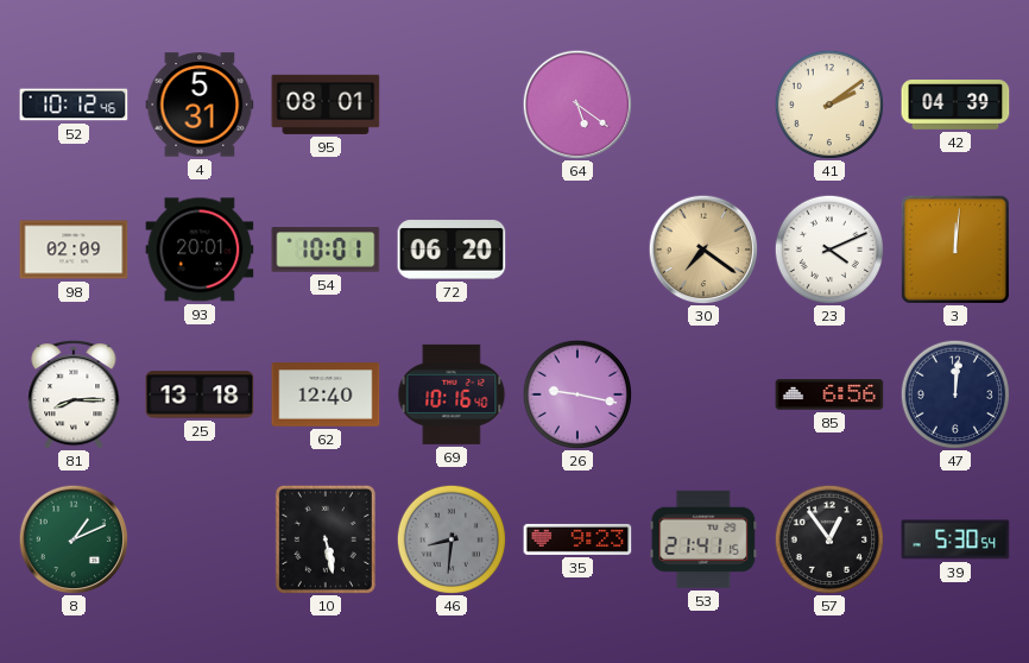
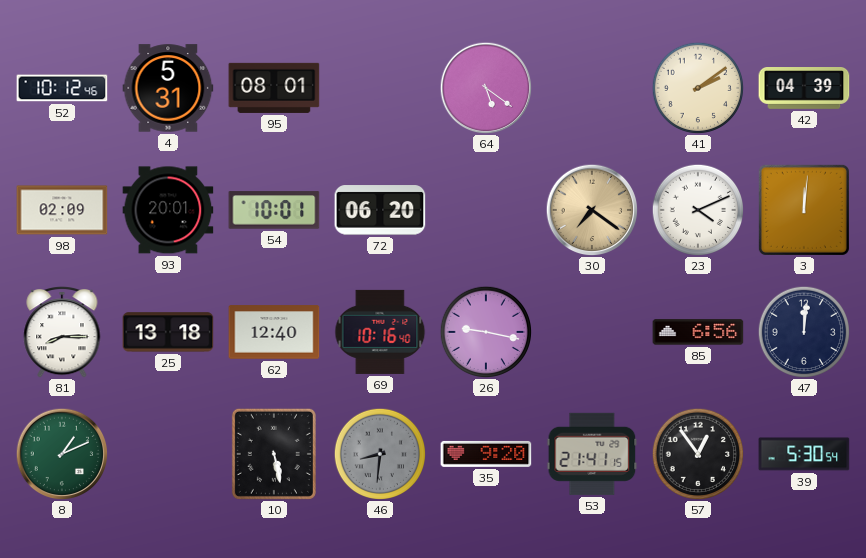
35: 9:23 -> 9:20
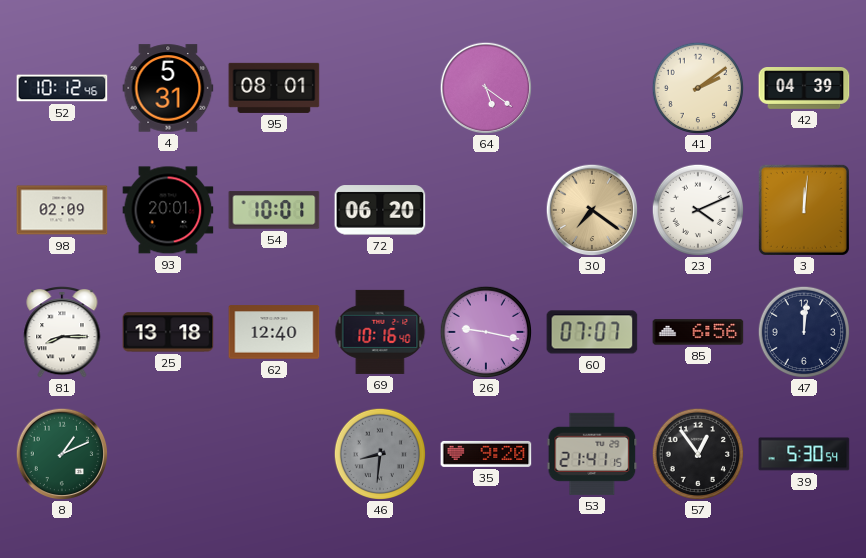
60: none -> 07:07
10: 5:28 -> none
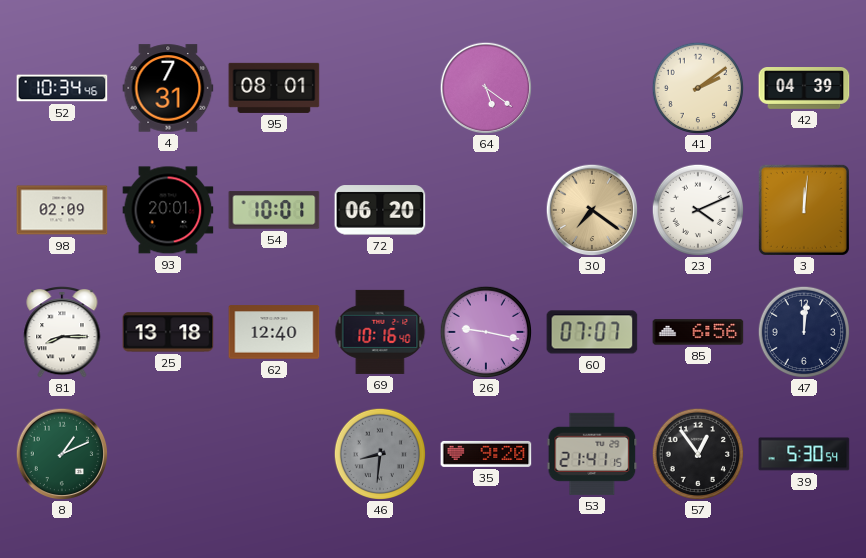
52: 10:12 -> 10:34
4: 5:31 -> 7:31
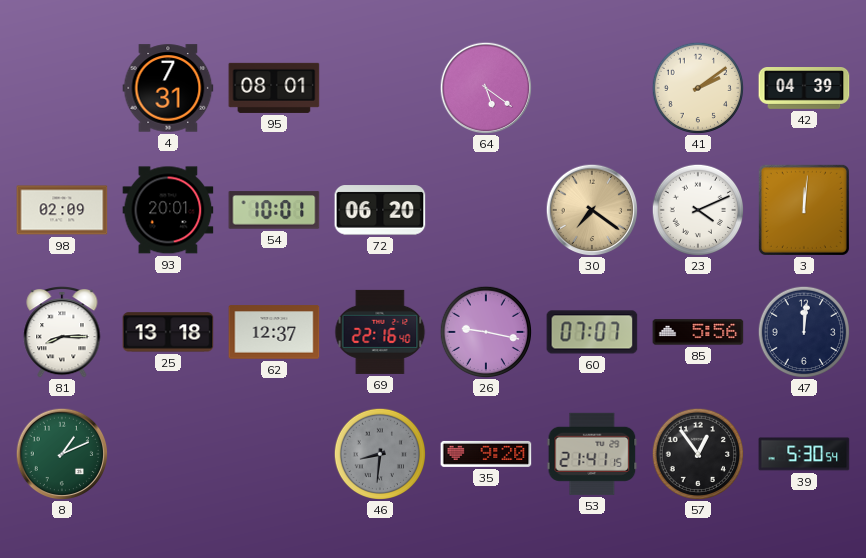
52: 10:34 -> none
62: 12:40 -> 12:37
69: 10:16 -> 22:16
85: 6:56 -> 5:56
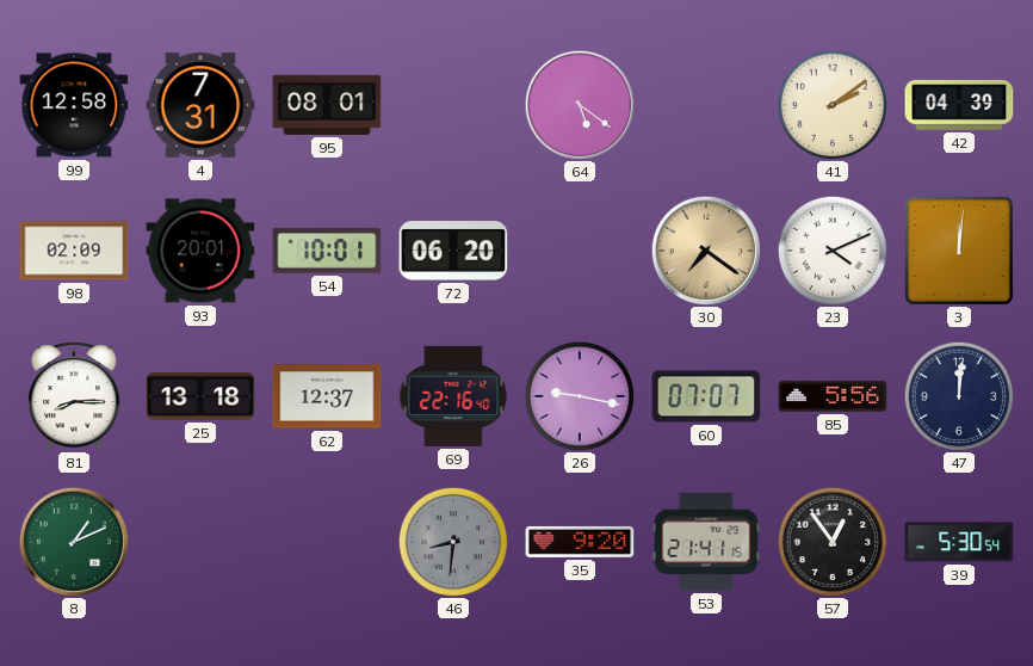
99: none -> 12:58
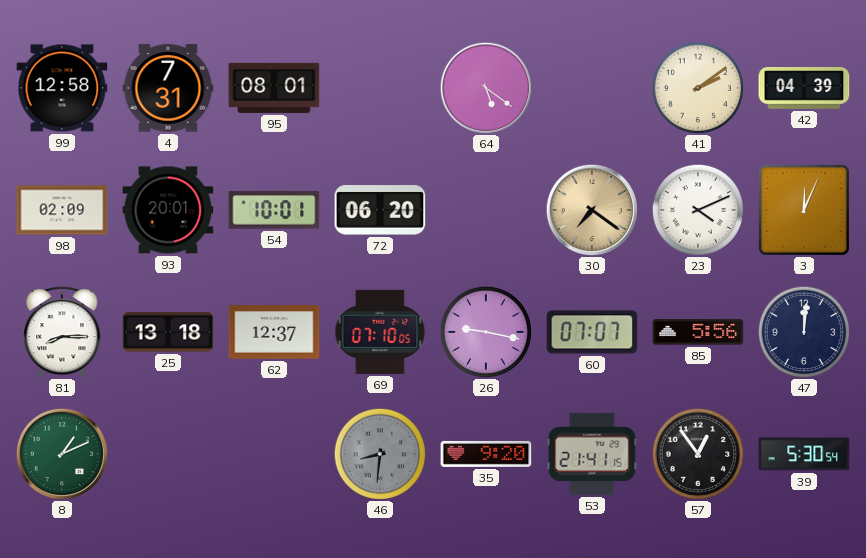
3: 12:01 -> 12:04
69: 22:16 -> 07:10
